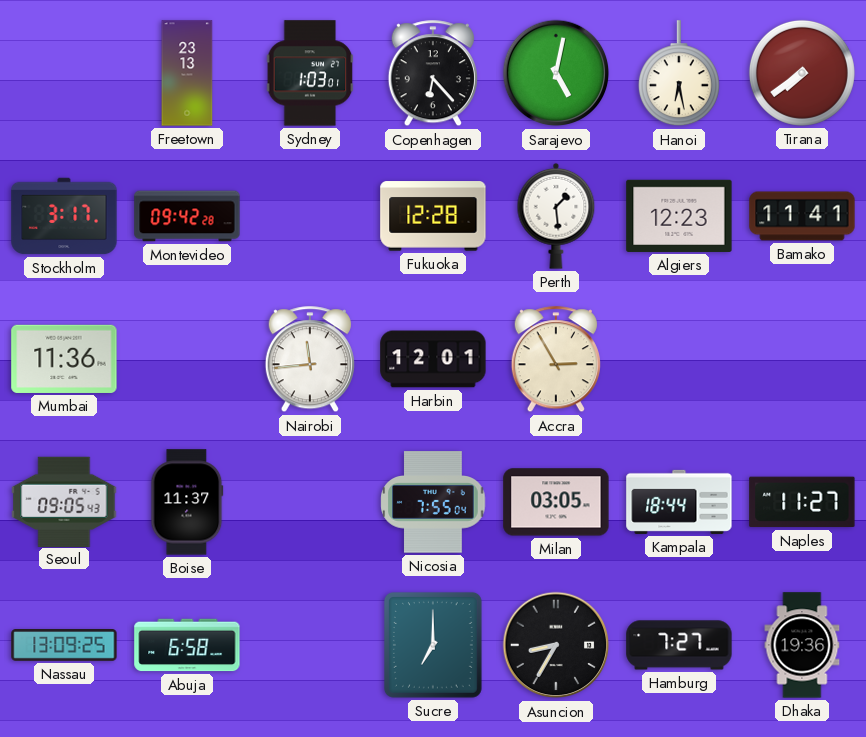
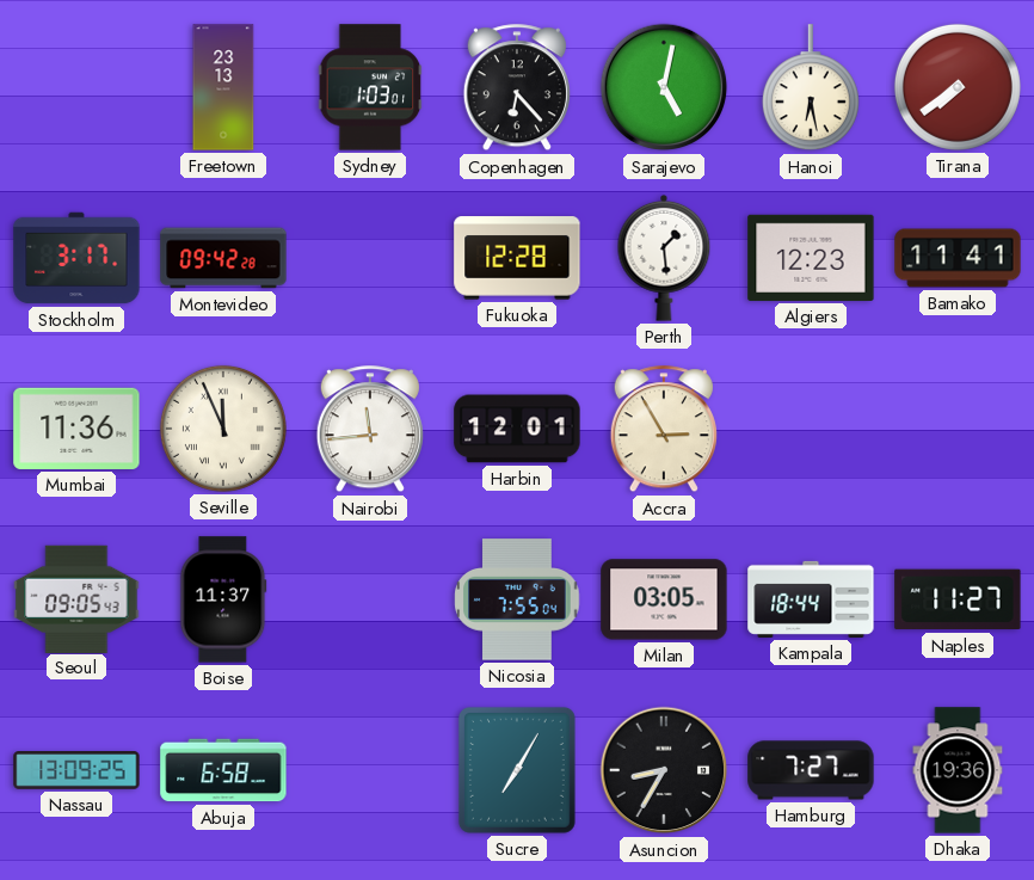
Seville: none -> 11:56
Sucre: 7:00 -> 7:05
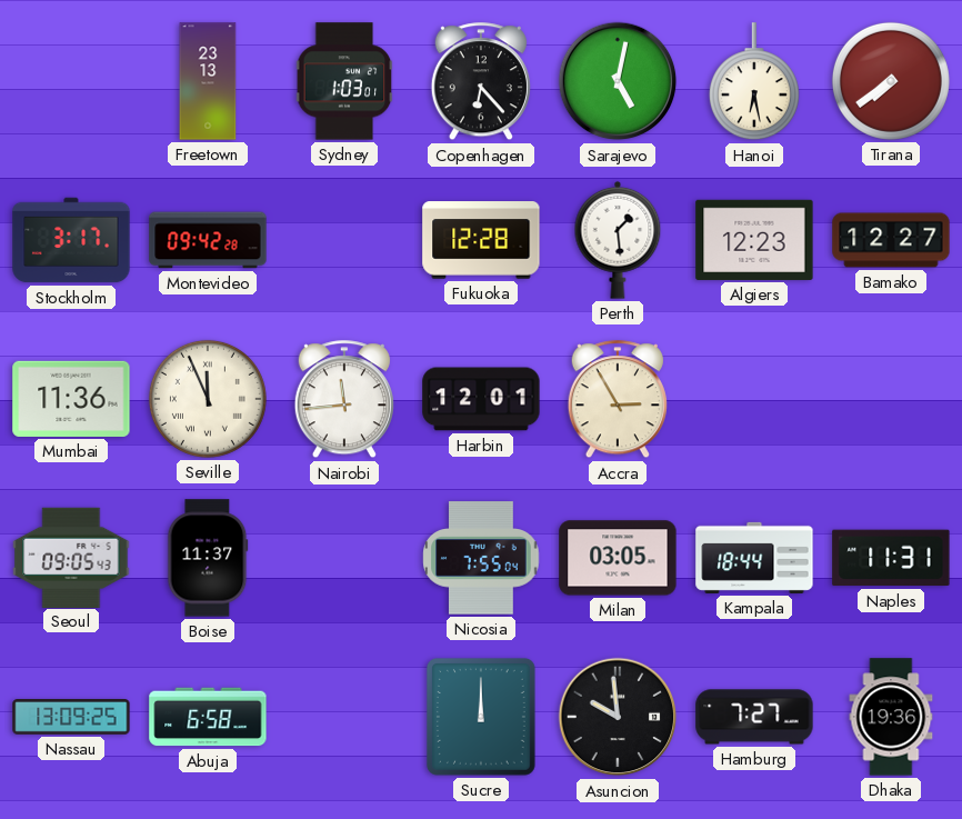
Bamako: 11:41 -> 12:27
Naples: 11:27 -> 11:31
Sucre: 7:05 -> 12:00
Asuncion: 8:35 -> 9:59
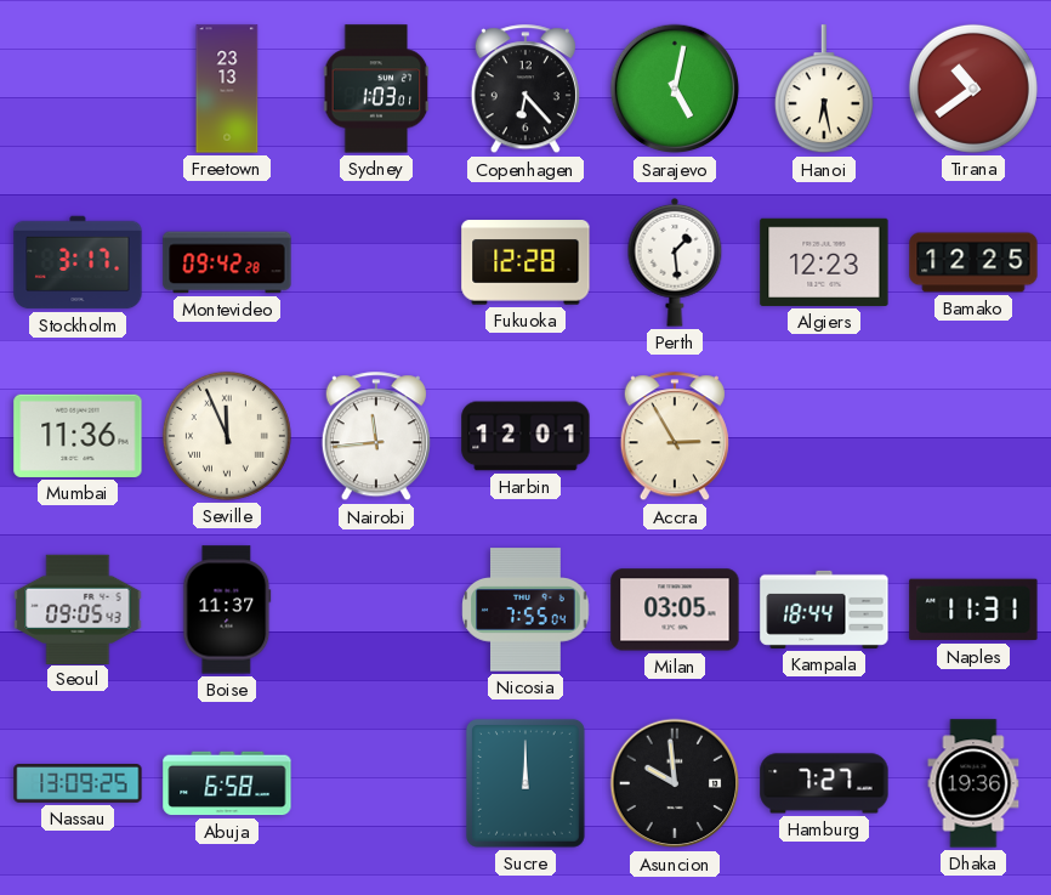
Tirana: 7:39 -> 10:39
Bamako: 12:27 -> 12:25
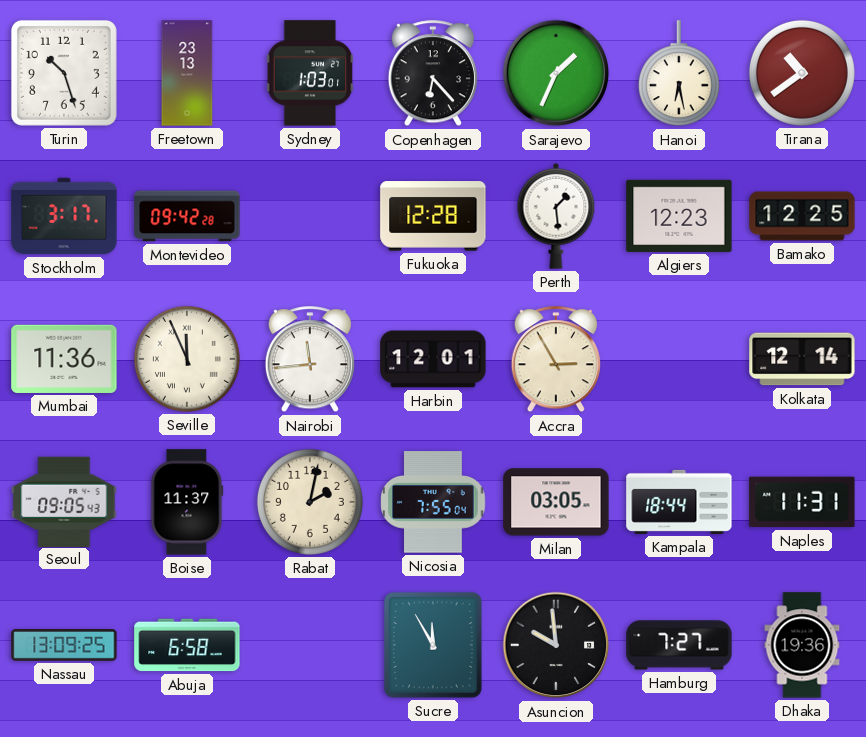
Turin: none -> 10:27
Sarajevo: 5:02 -> 1:34
Kolkata: none -> 12:14
Rabat: none -> 2:02
Sucre: 12:00 -> 11:55
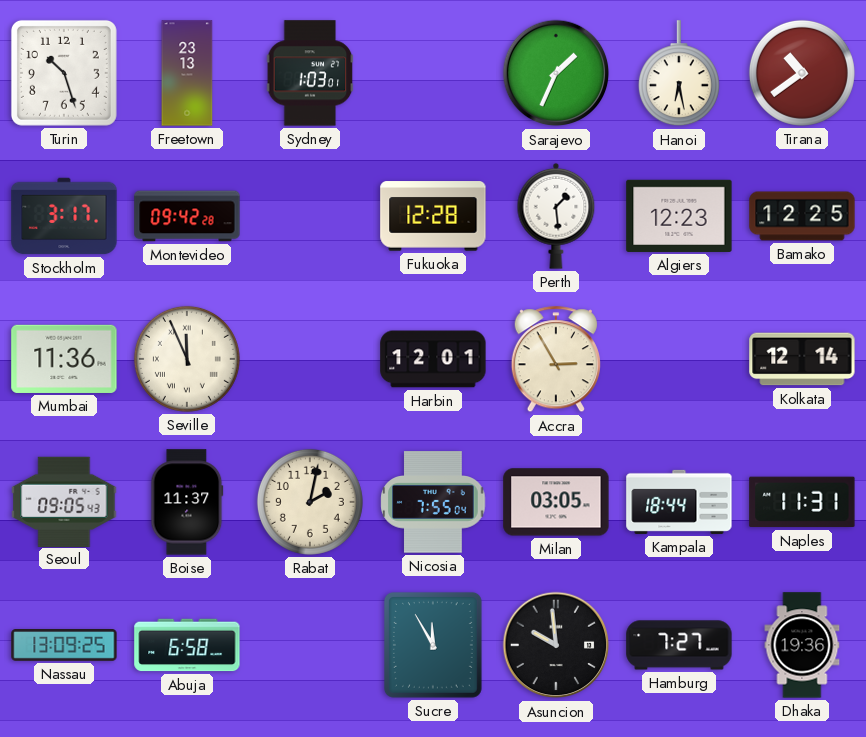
Copenhagen: 6:23 -> none
Nairobi: 11:44 -> none
